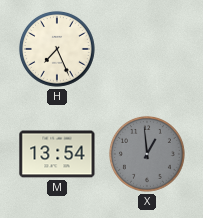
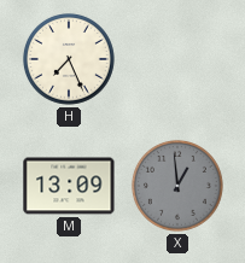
M: 13:54 -> 13:09
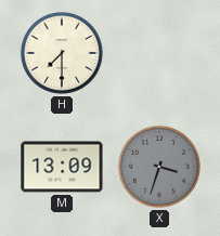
H: 7:26 -> 7:30
X: 12:59 -> 3:33
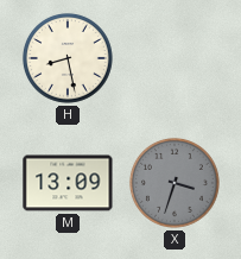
H: 7:30 -> 8:28
